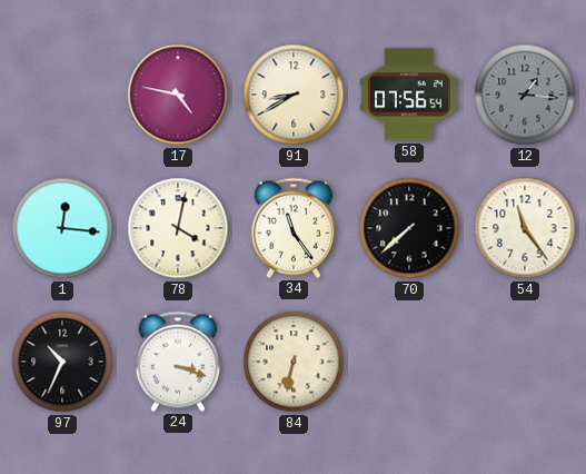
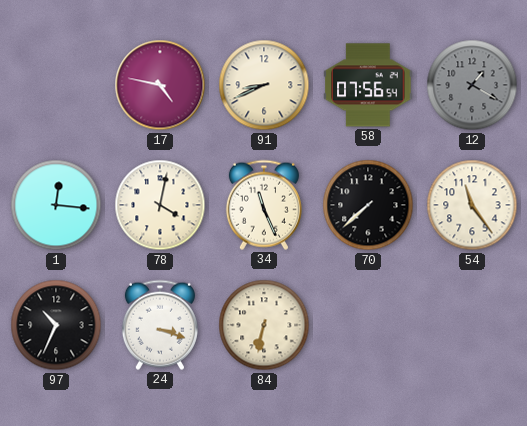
91: 8:40 -> 8:41
12: 1:16 -> 1:20
34: 11:24 -> 11:26
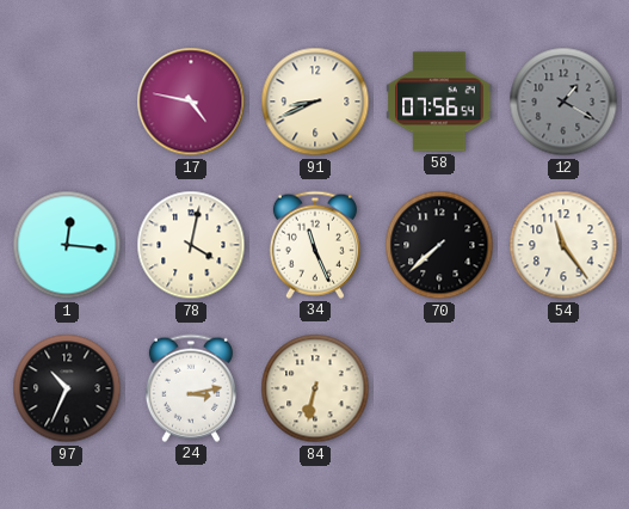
24: 3:18 -> 3:13
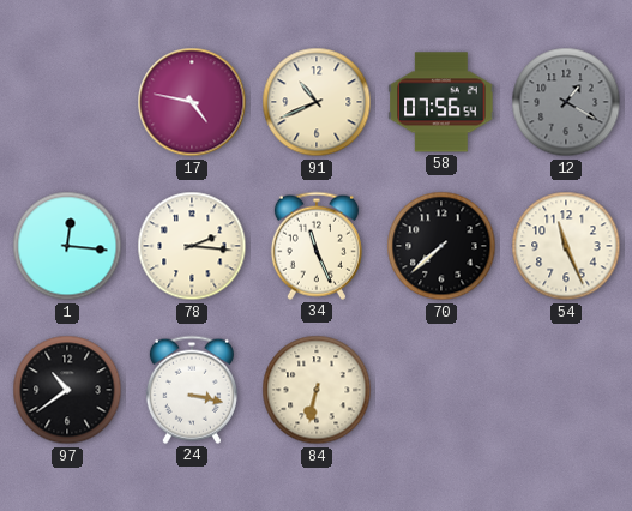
91: 8:41 -> 10:41
78: 4:02 -> 2:16
54: 11:24 -> 11:26
97: 10:34 -> 10:39
24: 3:13 -> 3:17
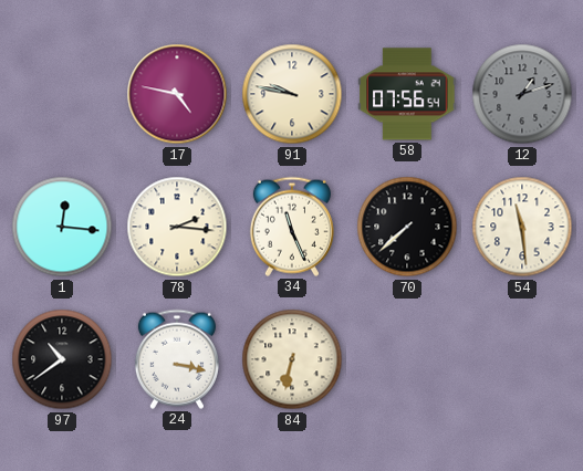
91: 10:41 -> 9:47
12: 1:20 -> 1:12
54: 11:26 -> 11:29
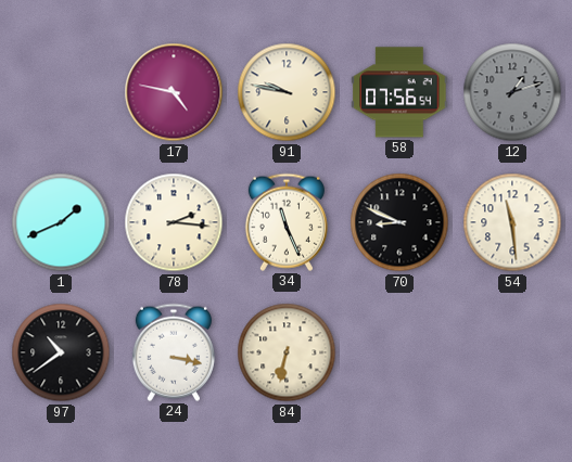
1: 12:16 -> 1:41
70: 7:38 -> 8:49
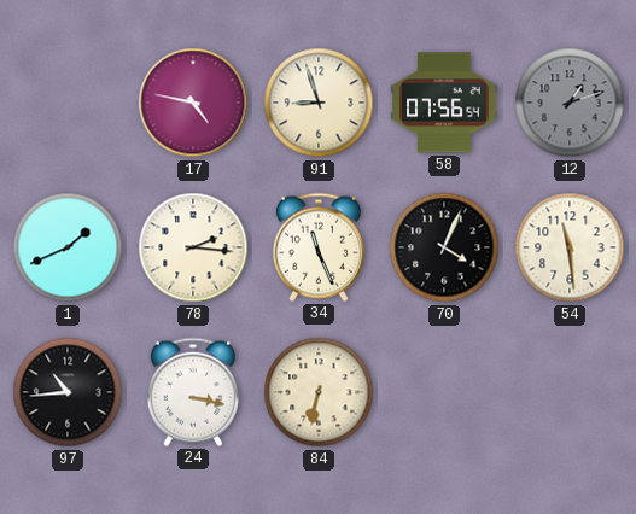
91: 9:47 -> 8:57
70: 8:49 -> 4:04
97: 10:39 -> 10:44
